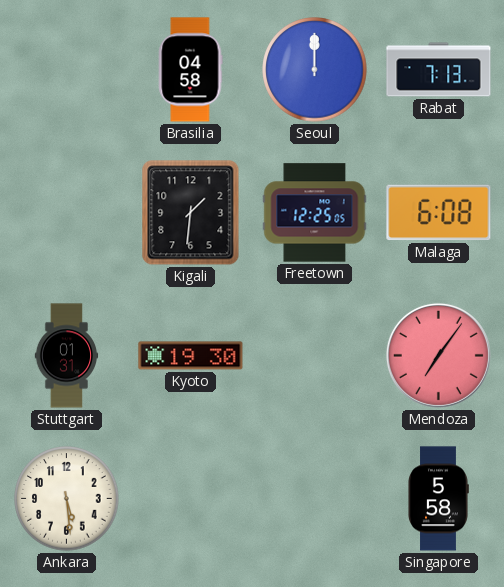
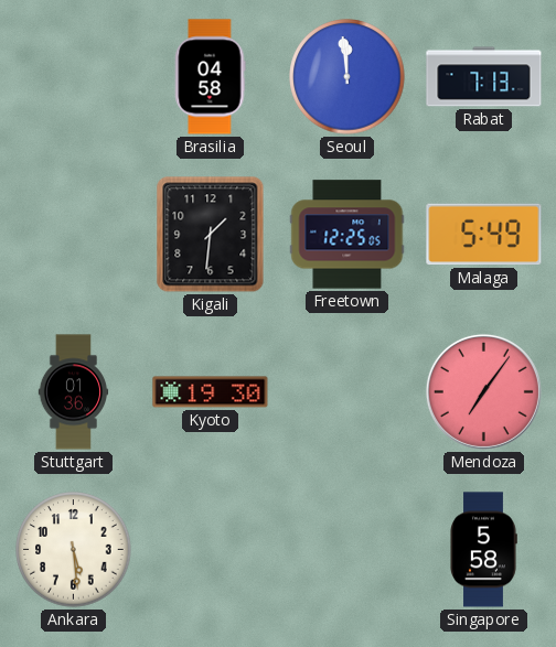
Seoul: 12:00 -> 11:59
Malaga: 6:08 -> 5:49
Stuttgart: 01:31 -> 01:36
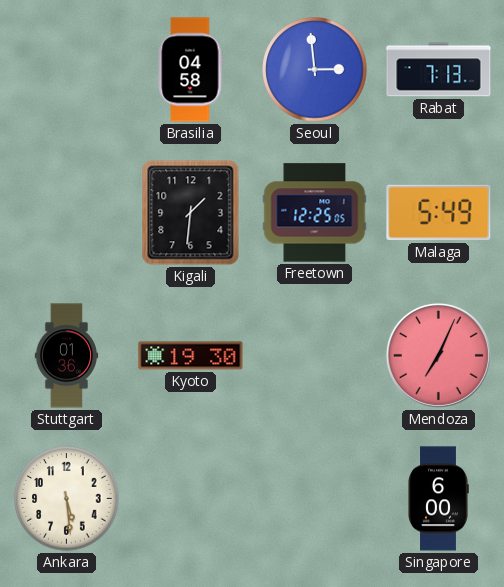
Seoul: 11:59 -> 2:59
Mendoza: 7:06 -> 7:04
Singapore: 5:58 -> 6:00
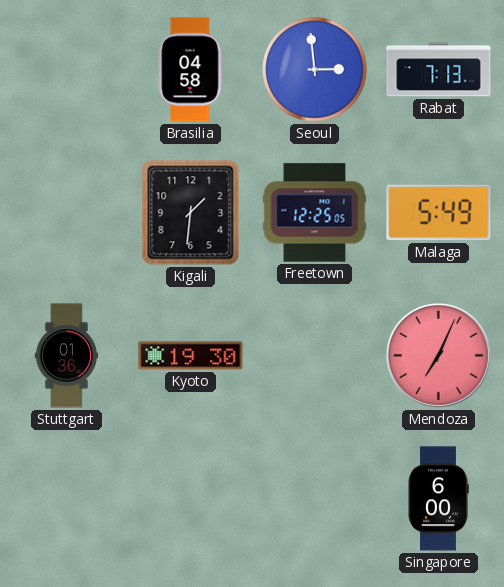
Ankara: 5:29 -> none
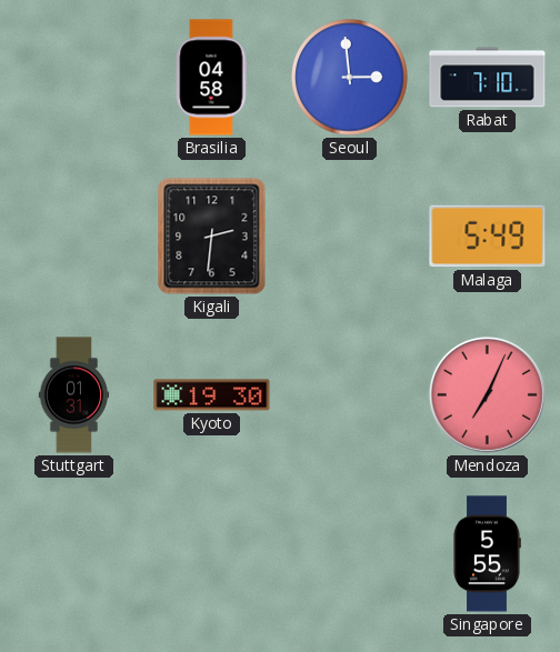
Rabat: 7:13 -> 7:10
Kigali: 1:31 -> 2:31
Freetown: 12:25 -> none
Stuttgart: 01:36 -> 01:31
Singapore: 6:00 -> 5:55
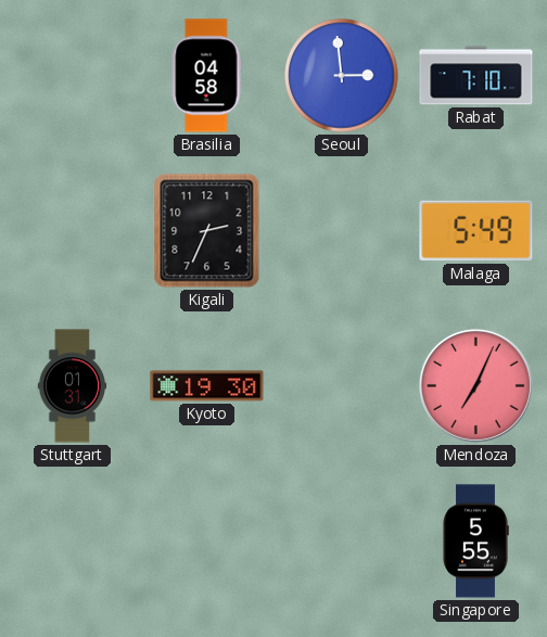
Kigali: 2:31 -> 2:34
